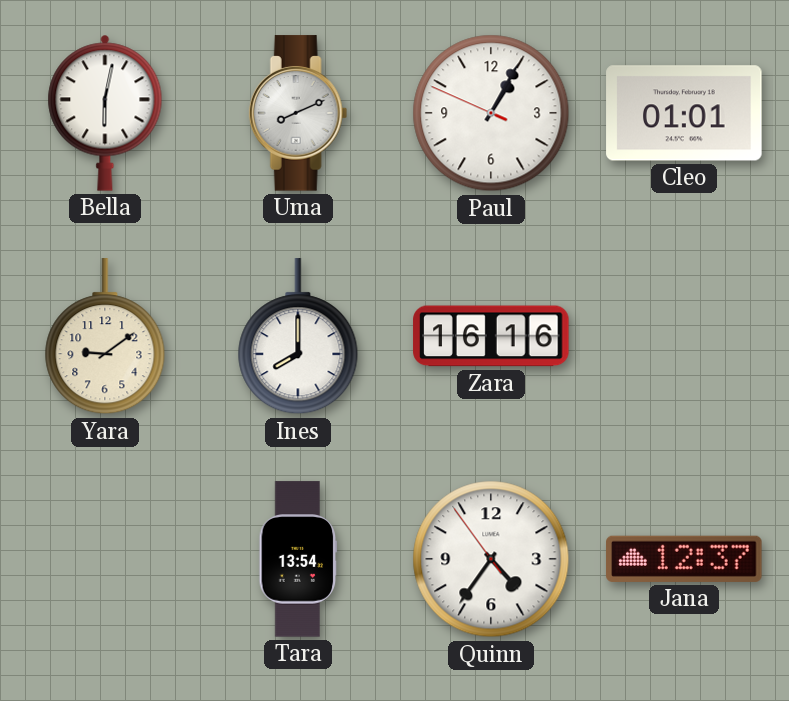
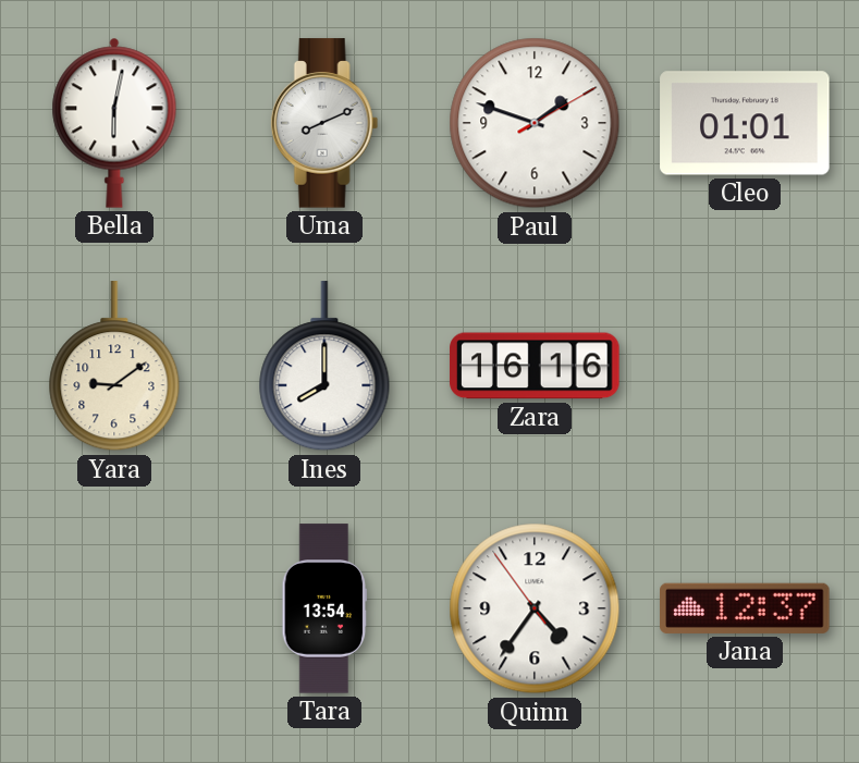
Paul: 1:04 -> 1:48
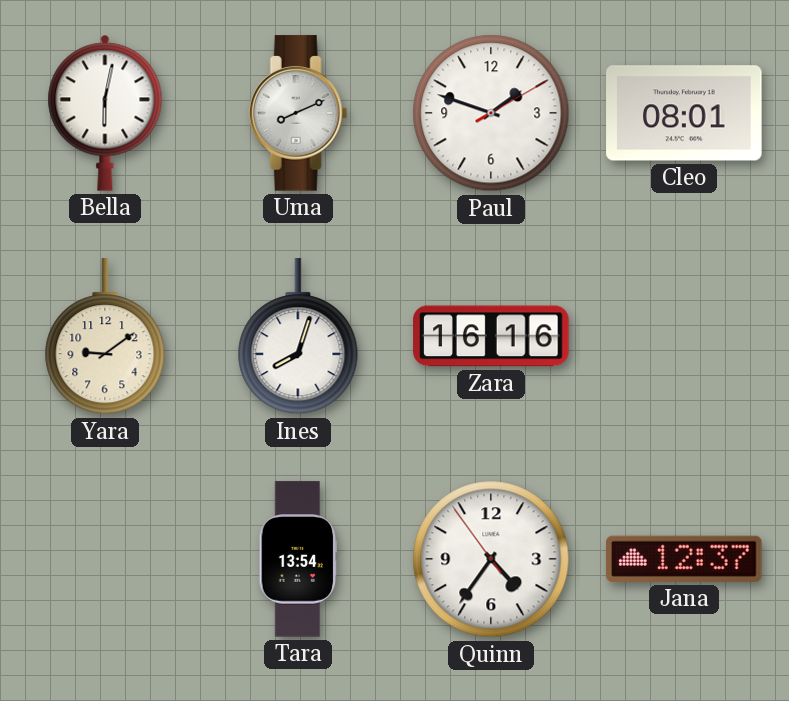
Cleo: 01:01 -> 08:01
Ines: 8:00 -> 8:03
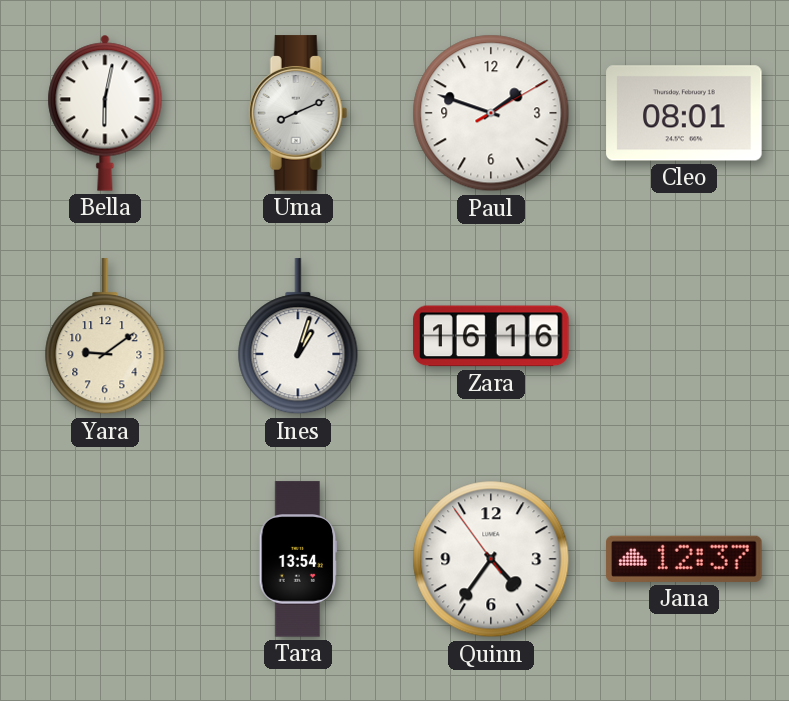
Ines: 8:03 -> 1:03
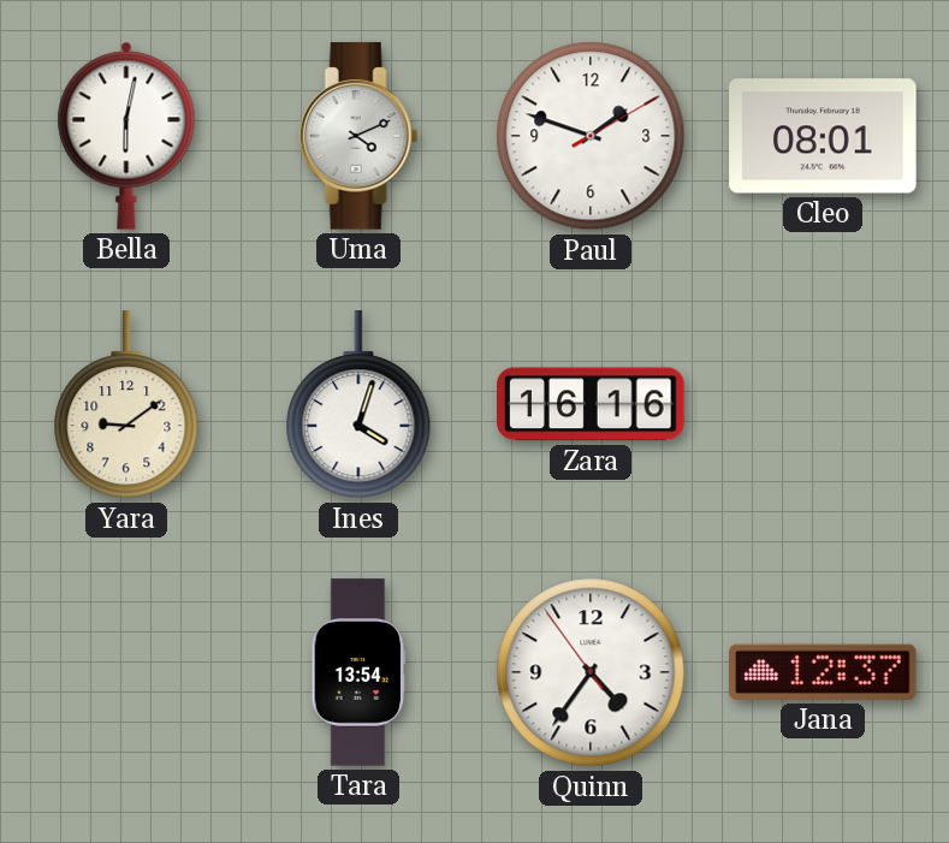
Uma: 8:11 -> 4:11
Ines: 1:03 -> 4:03
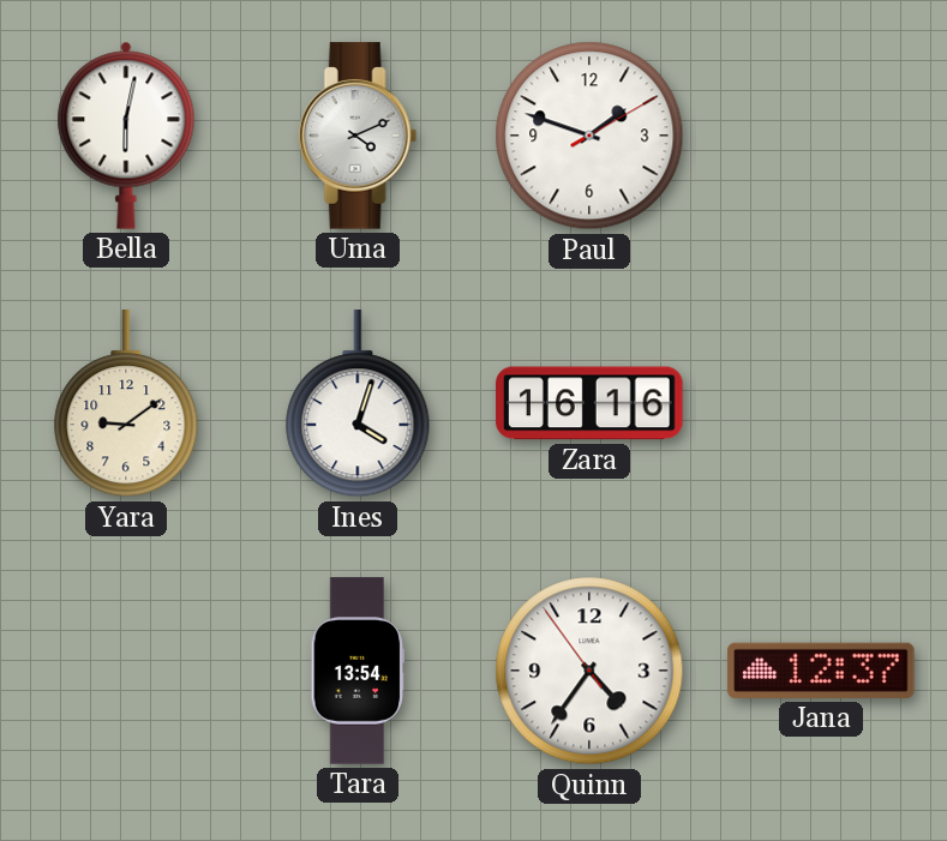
Cleo: 08:01 -> none
